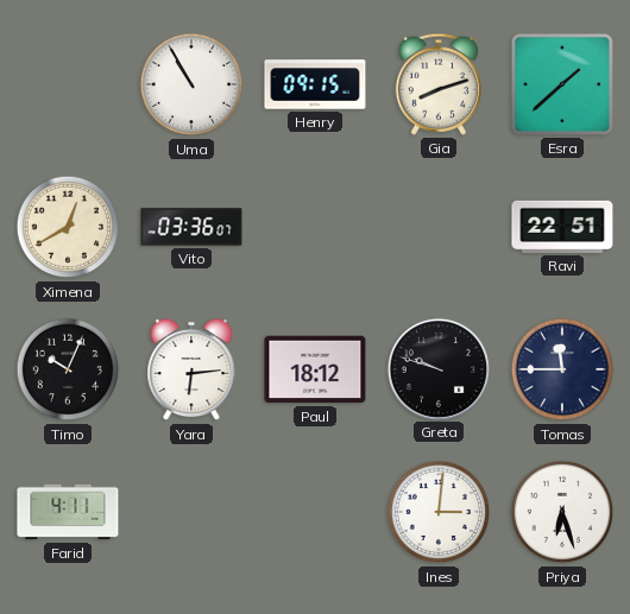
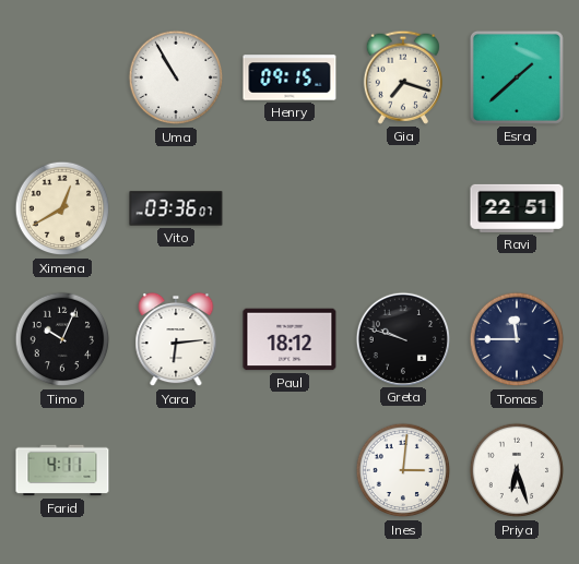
Gia: 8:12 -> 7:18
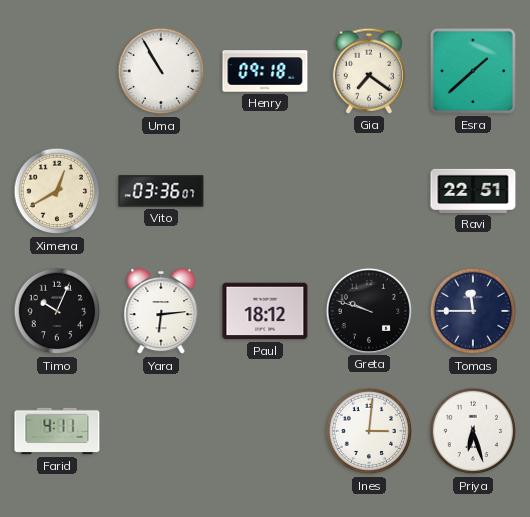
Henry: 09:15 -> 09:18
Gia: 7:18 -> 7:21
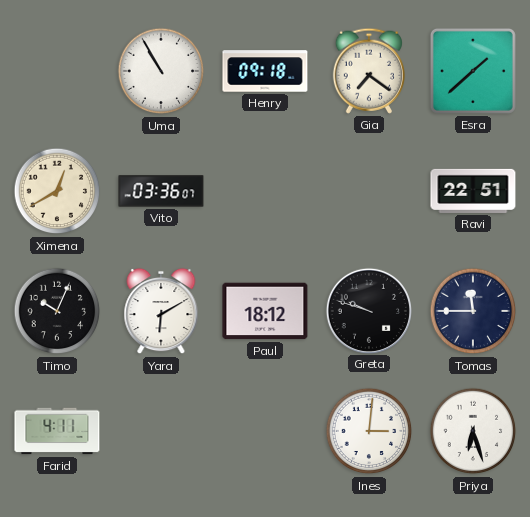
Yara: 6:14 -> 6:10
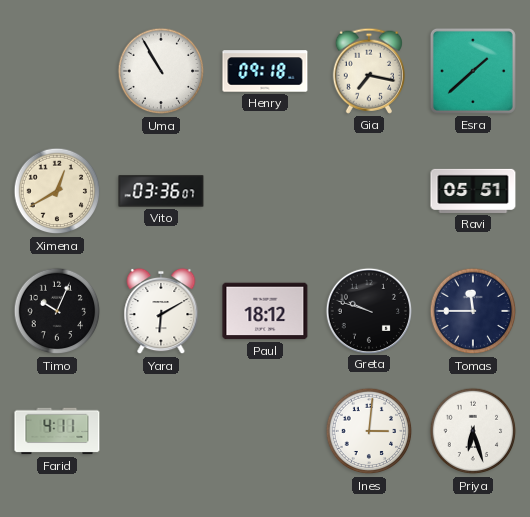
Gia: 7:21 -> 7:17
Ravi: 22:51 -> 05:51
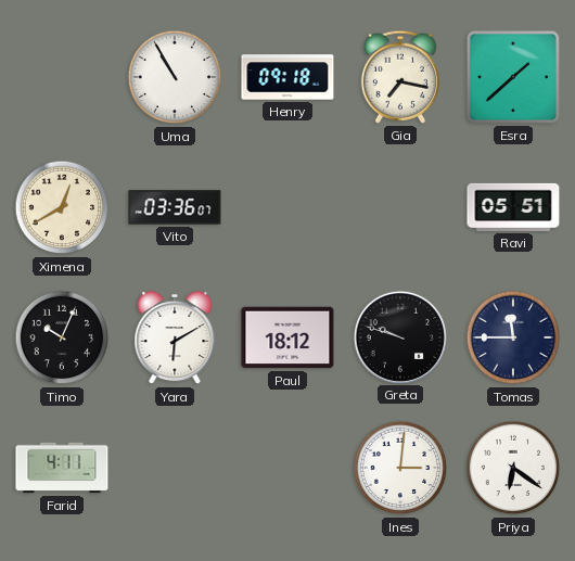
Priya: 6:27 -> 6:21
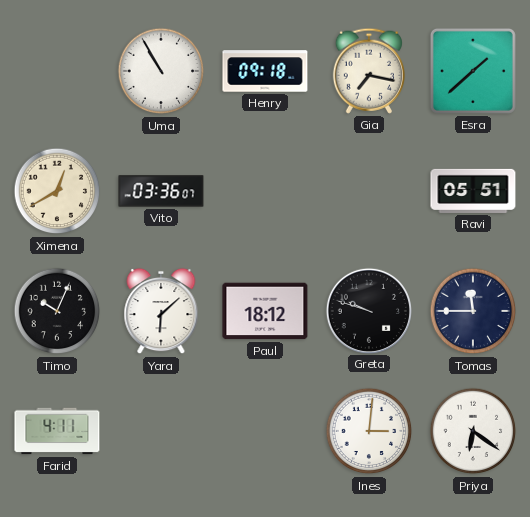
Yara: 6:10 -> 6:08
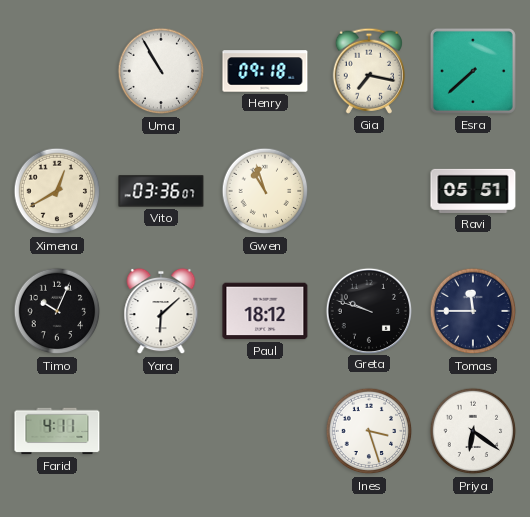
Esra: 1:38 -> 7:38
Gwen: none -> 10:57
Ines: 3:01 -> 3:27
